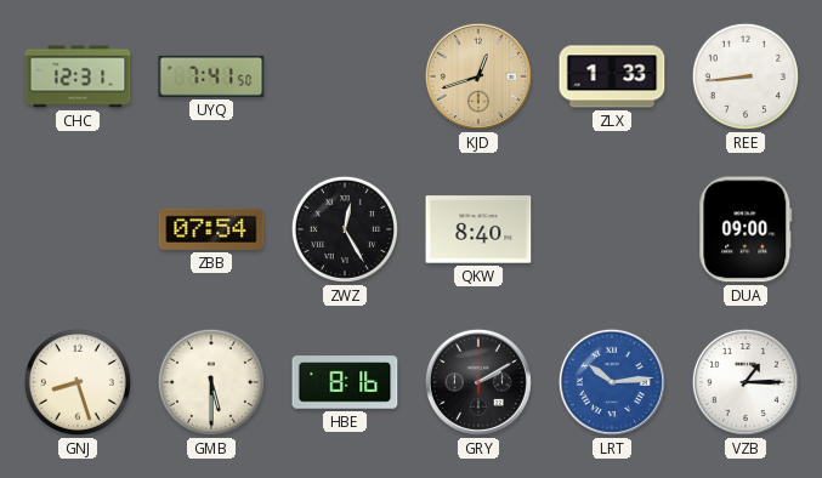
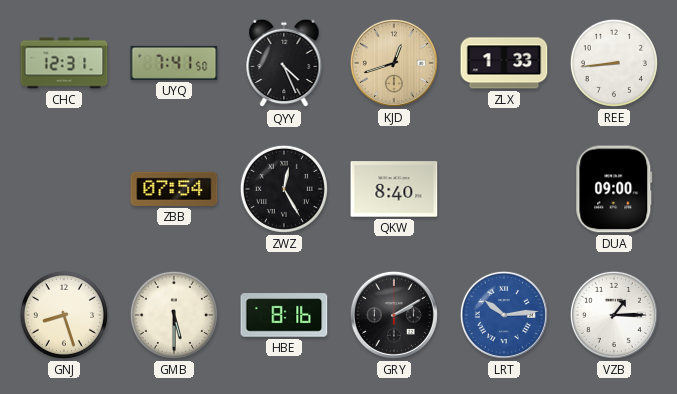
QYY: none -> 4:26
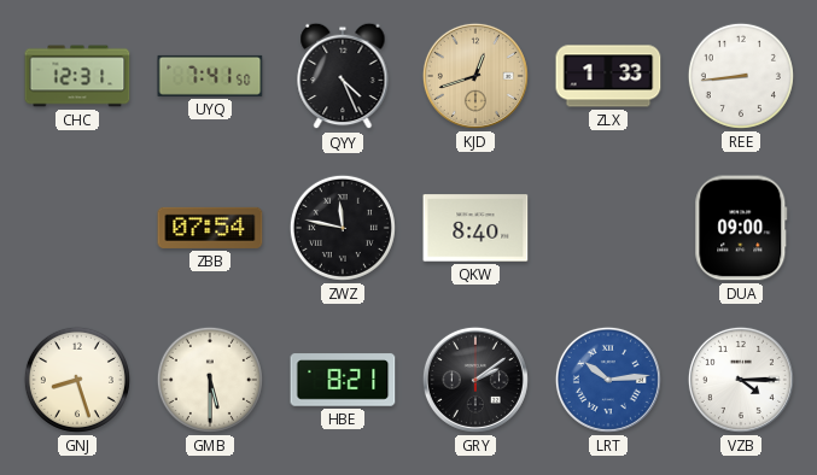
ZWZ: 12:25 -> 11:47
HBE: 8:16 -> 8:21
GRY: 2:10 -> 2:09
VZB: 1:15 -> 4:15
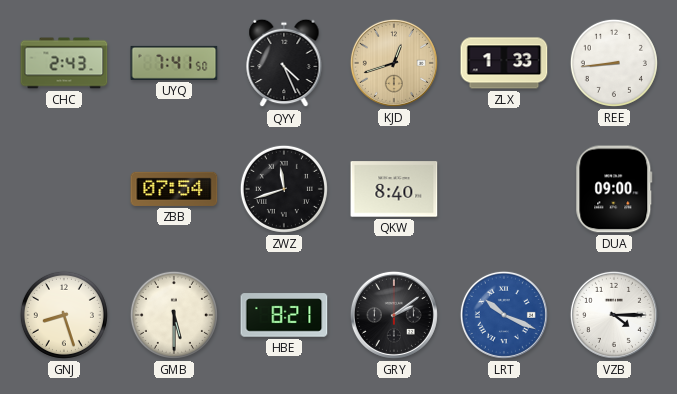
CHC: 12:31 -> 2:43
ZWZ: 11:47 -> 11:42
LRT: 10:14 -> 10:19
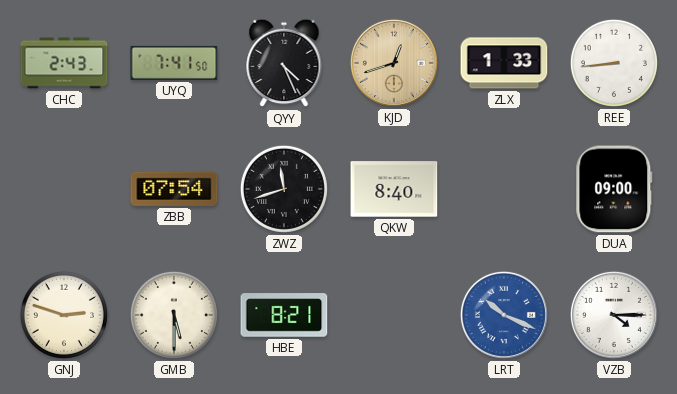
GNJ: 8:27 -> 2:48
GRY: 2:09 -> none
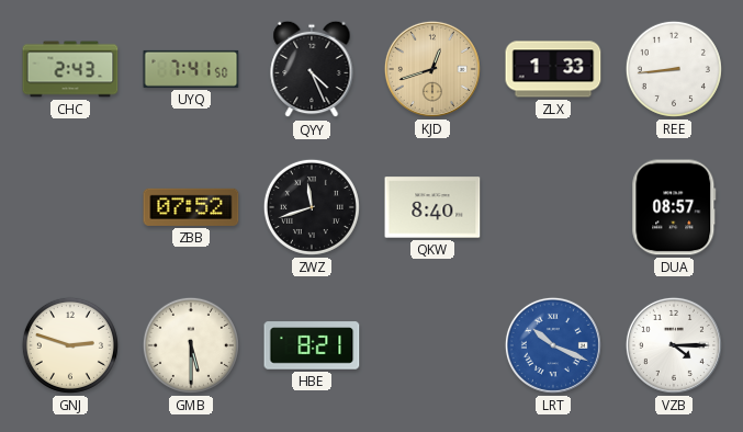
ZBB: 07:54 -> 07:52
DUA: 09:00 -> 08:57
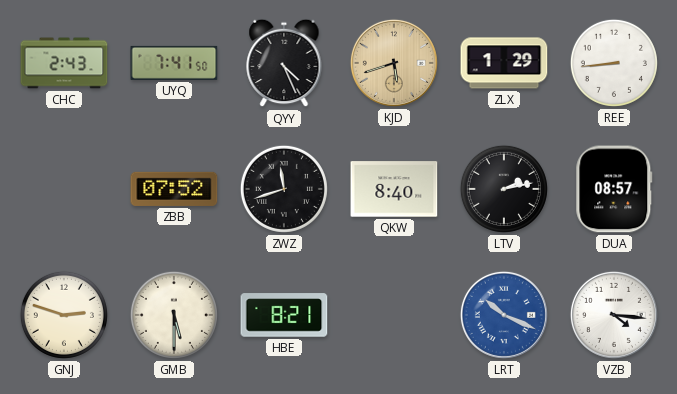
KJD: 12:42 -> 5:42
ZLX: 1:33 -> 1:29
LTV: none -> 2:13
VZB: 4:15 -> 4:16
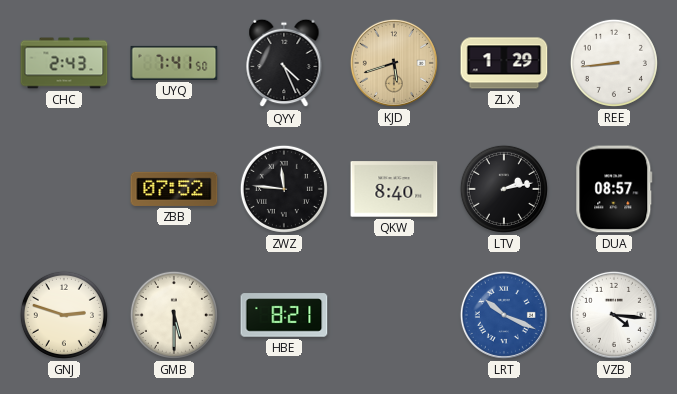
ZWZ: 11:42 -> 11:46
